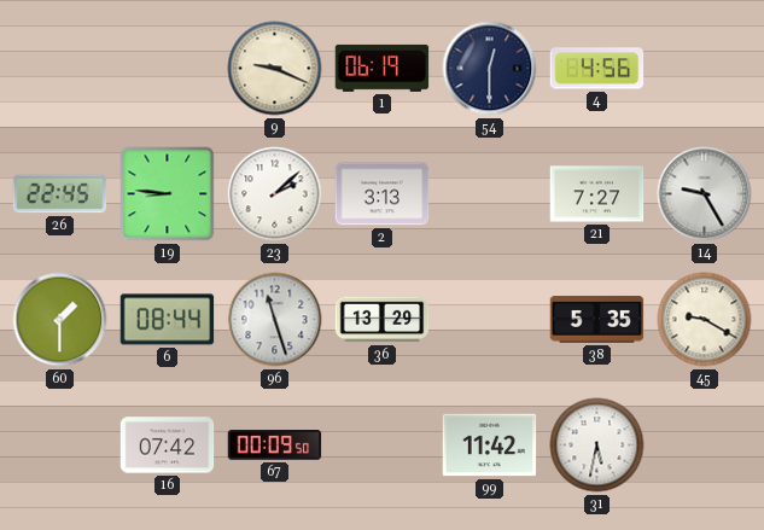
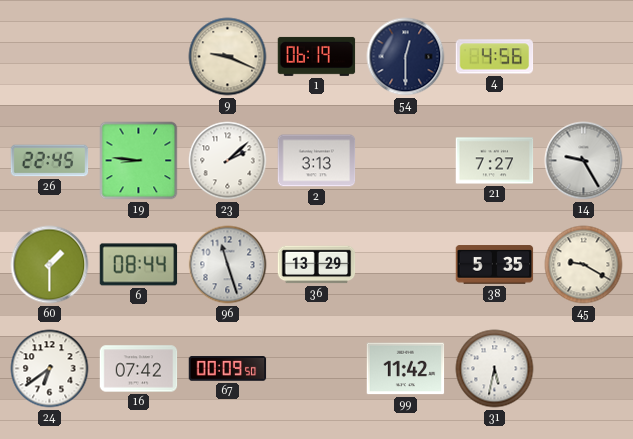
24: none -> 6:39
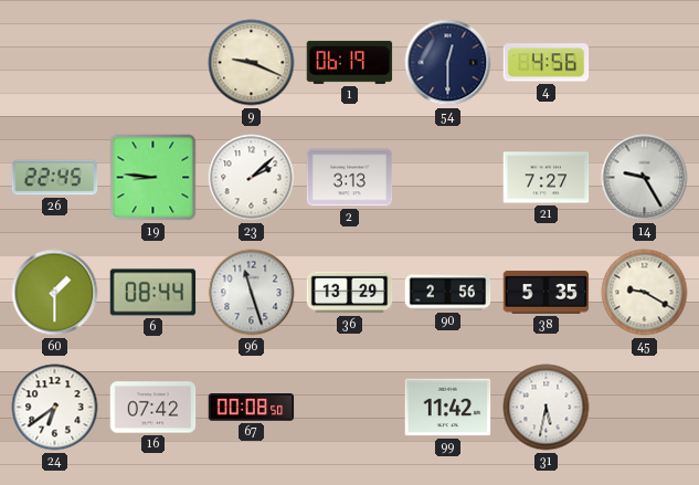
90: none -> 2:56
67: 00:09 -> 00:08
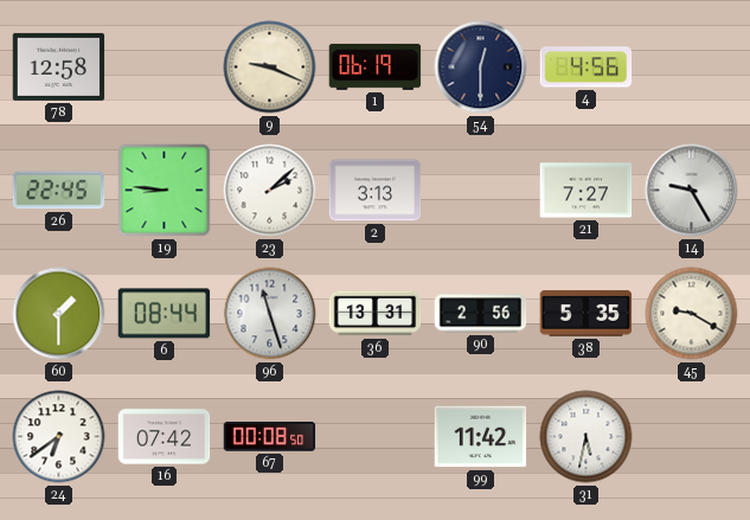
78: none -> 12:58
36: 13:29 -> 13:31
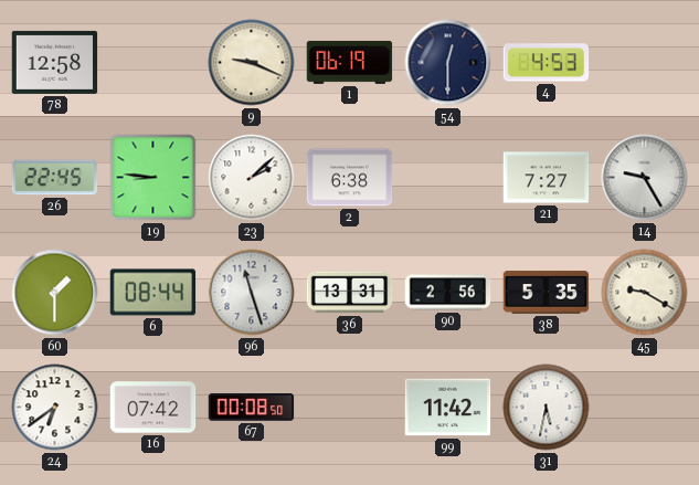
4: 4:56 -> 4:53
2: 3:13 -> 6:38
